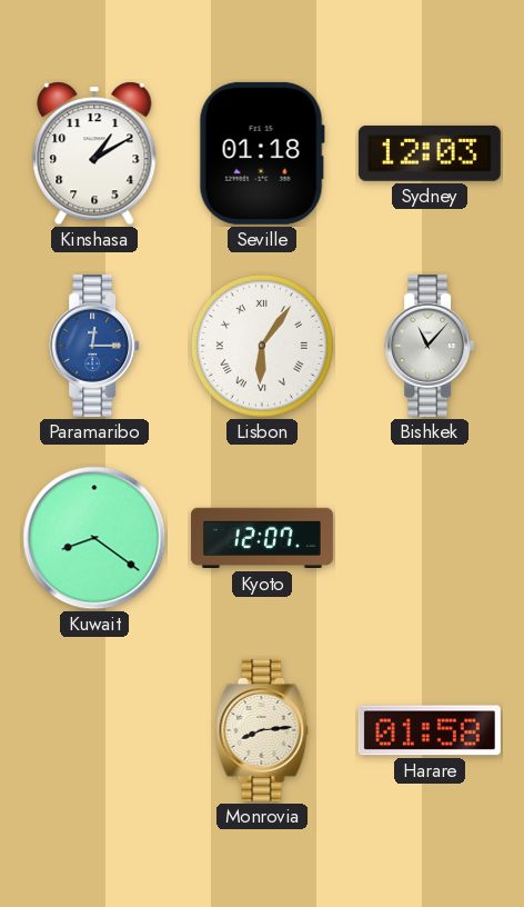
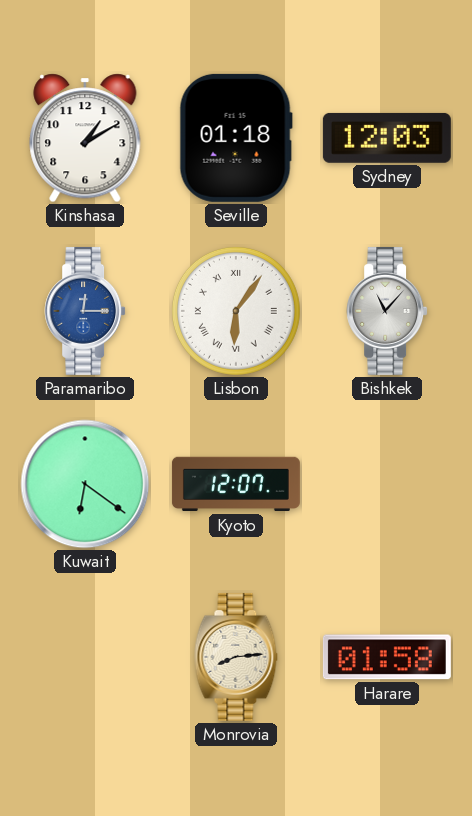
Kuwait: 8:21 -> 6:21
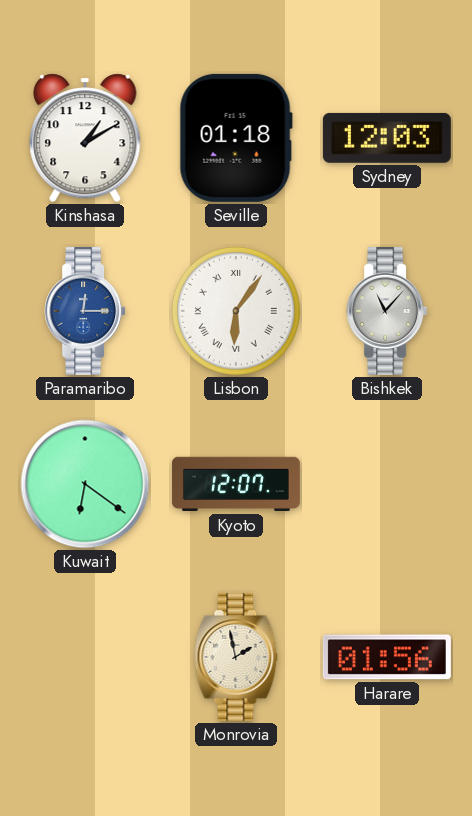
Monrovia: 8:14 -> 1:58
Harare: 01:58 -> 01:56
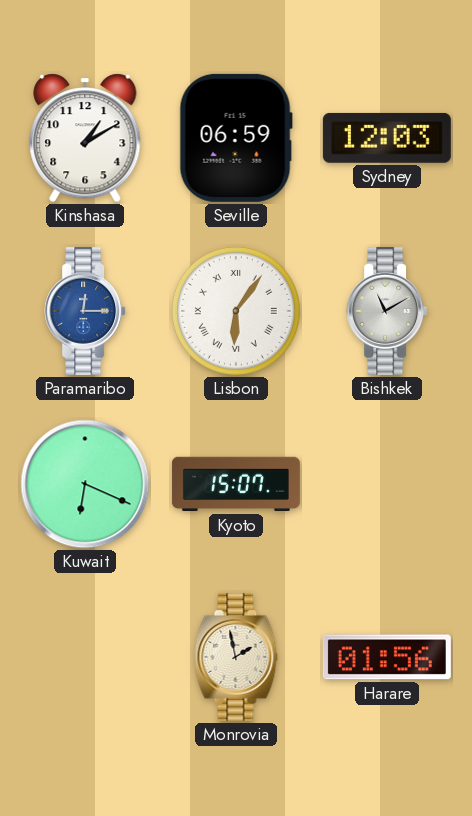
Seville: 01:18 -> 06:59
Bishkek: 11:07 -> 11:10
Kuwait: 6:21 -> 6:19
Kyoto: 12:07 -> 15:07
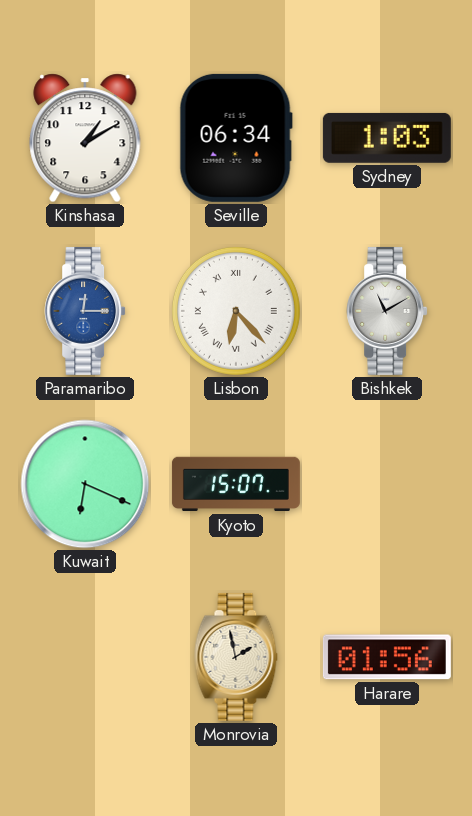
Seville: 06:59 -> 06:34
Sydney: 12:03 -> 1:03
Lisbon: 6:06 -> 6:23
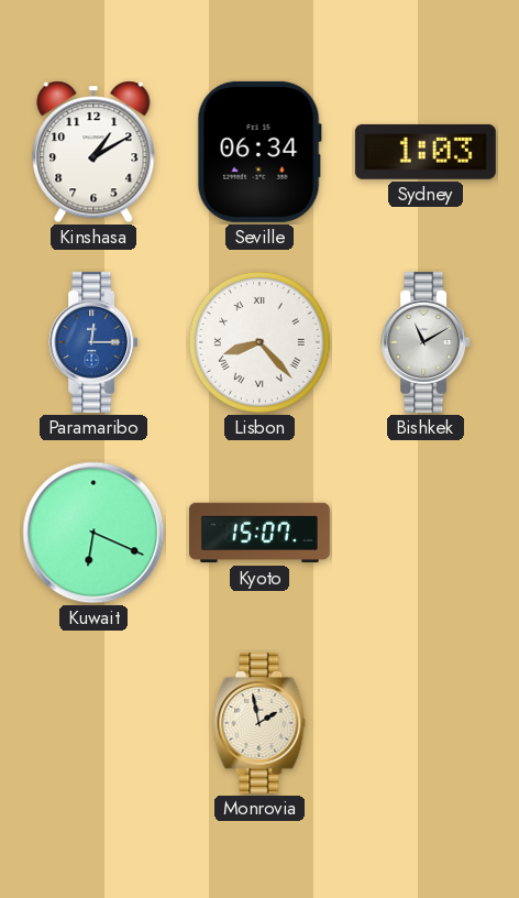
Lisbon: 6:23 -> 8:23
Harare: 01:56 -> none
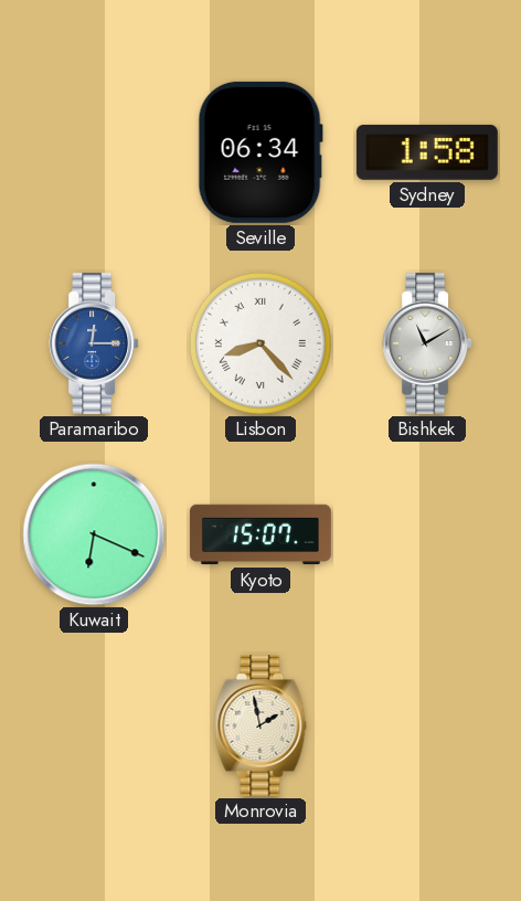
Kinshasa: 1:10 -> none
Sydney: 1:03 -> 1:58
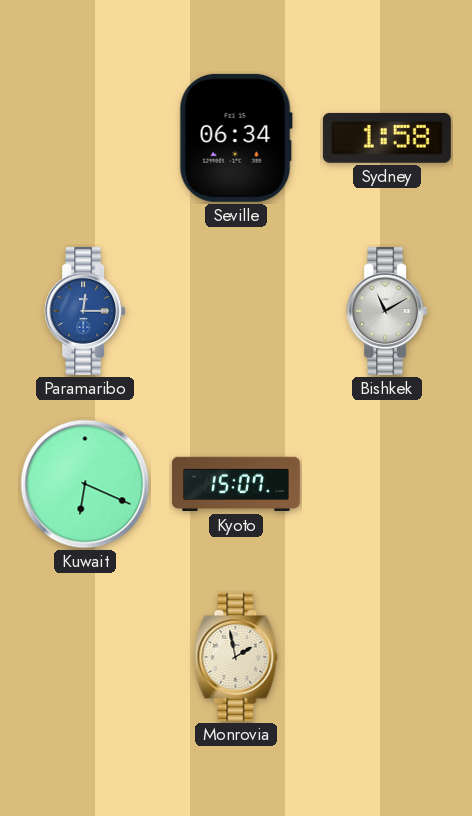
Lisbon: 8:23 -> none
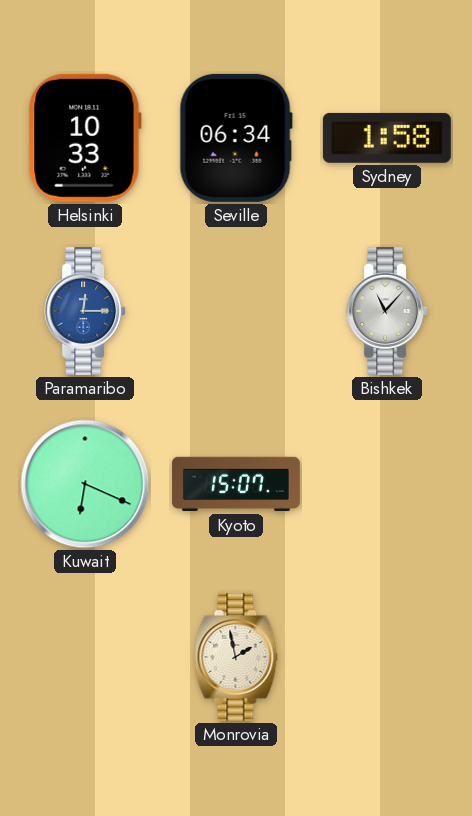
Helsinki: none -> 10:33
Bishkek: 11:10 -> 11:07
